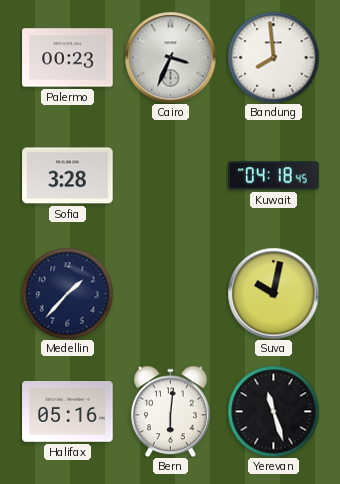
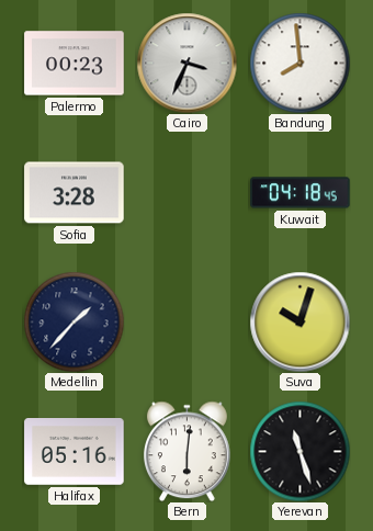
Suva: 10:02 -> 10:03
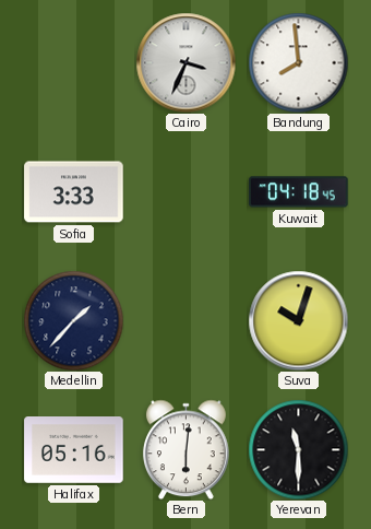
Palermo: 00:23 -> none
Sofia: 3:28 -> 3:33
Yerevan: 11:27 -> 11:30
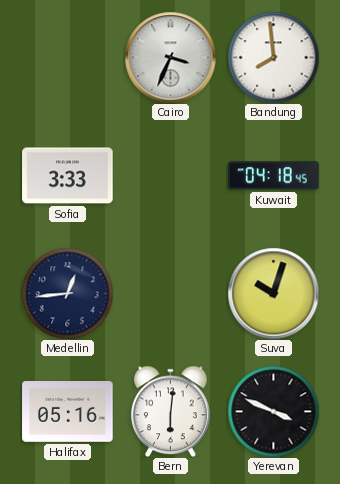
Medellin: 1:37 -> 12:44
Yerevan: 11:30 -> 3:49
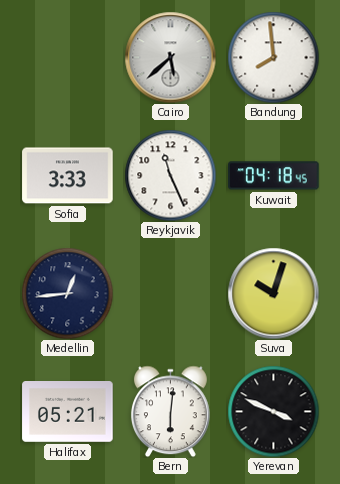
Cairo: 3:34 -> 5:38
Reykjavik: none -> 11:26
Halifax: 05:16 -> 05:21
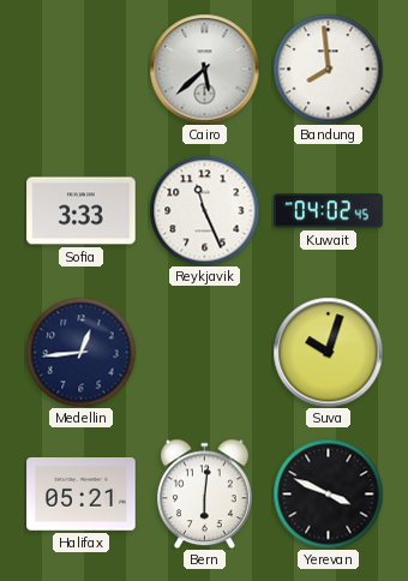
Kuwait: 04:18 -> 04:02
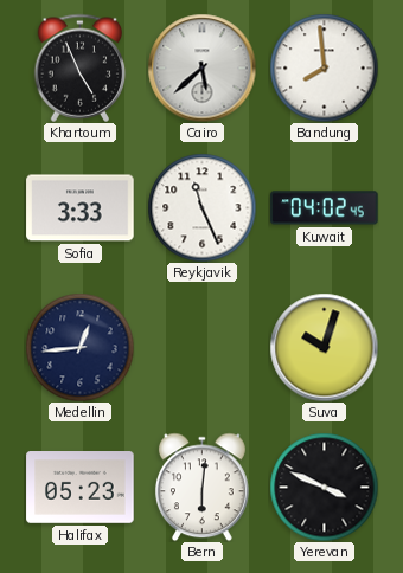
Khartoum: none -> 4:56
Halifax: 05:21 -> 05:23
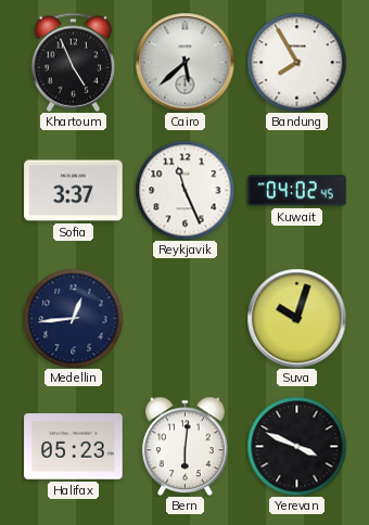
Bandung: 7:59 -> 7:55
Sofia: 3:33 -> 3:37
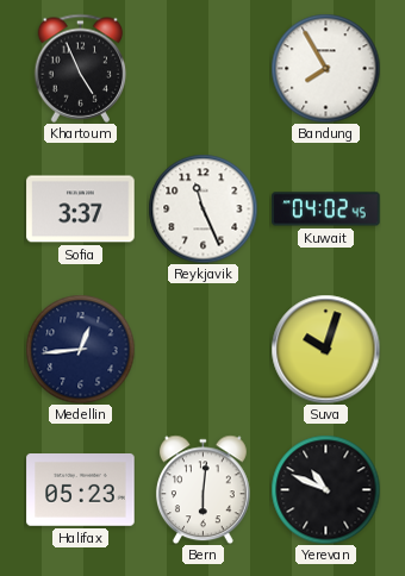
Cairo: 5:38 -> none
Yerevan: 3:49 -> 10:49
